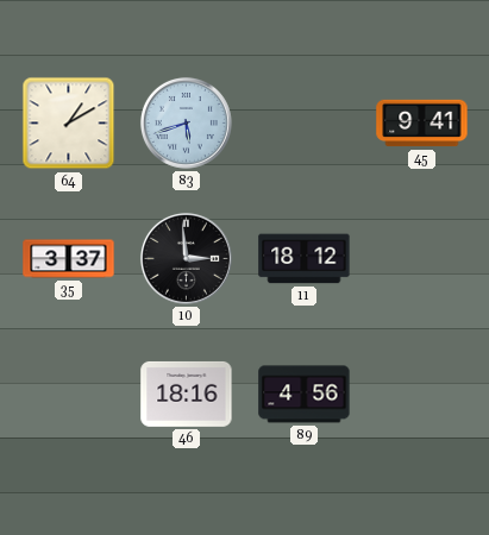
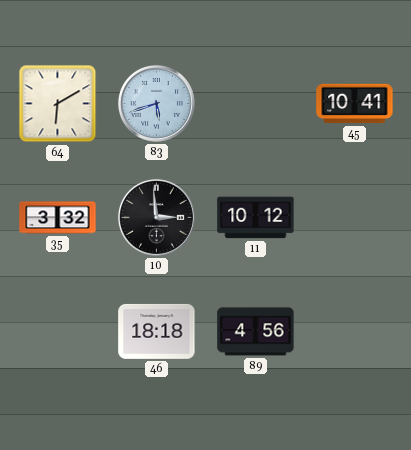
64: 1:10 -> 6:10
45: 9:41 -> 10:41
35: 3:37 -> 3:32
11: 18:12 -> 10:12
46: 18:16 -> 18:18
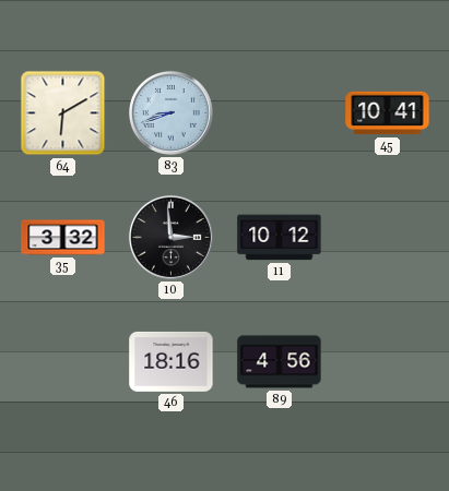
83: 5:42 -> 8:42
46: 18:18 -> 18:16
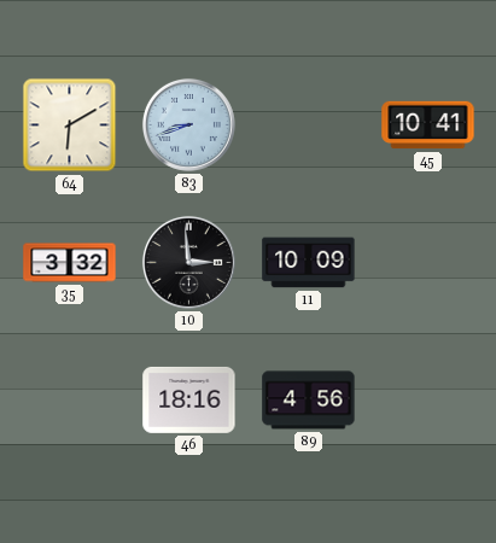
11: 10:12 -> 10:09
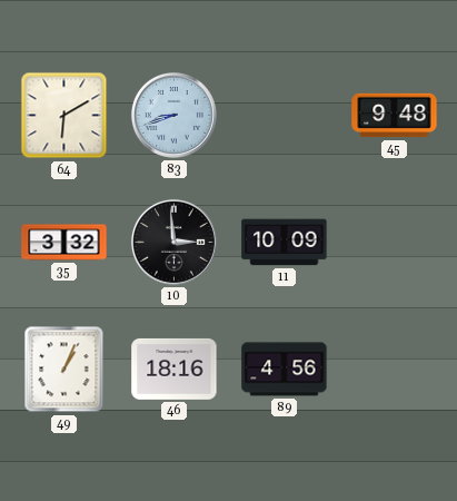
45: 10:41 -> 9:48
49: none -> 1:04
